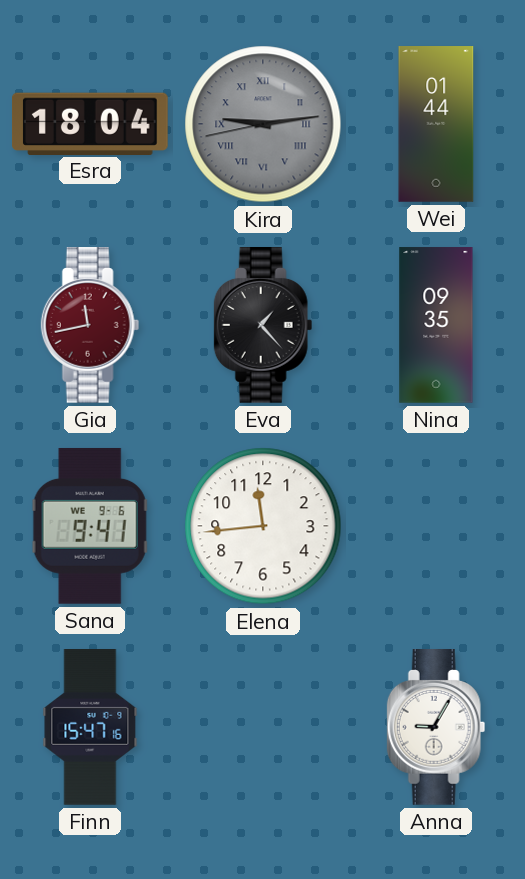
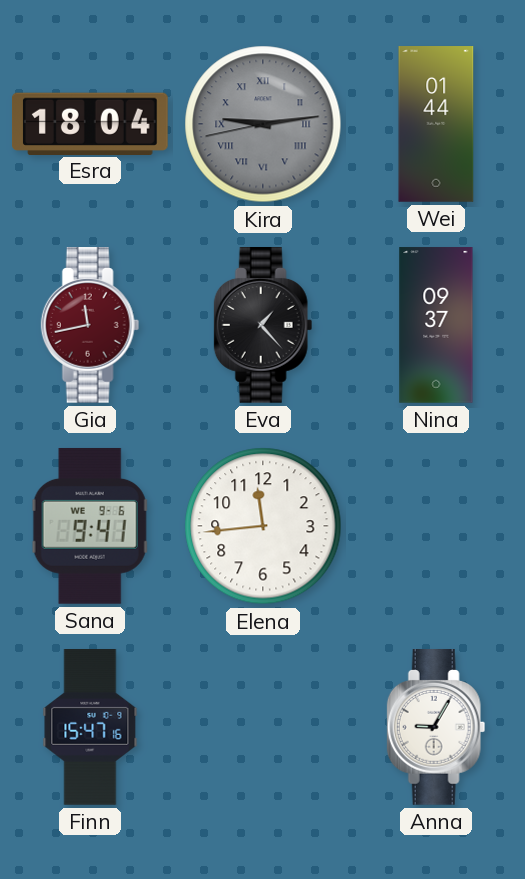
Nina: 09:35 -> 09:37
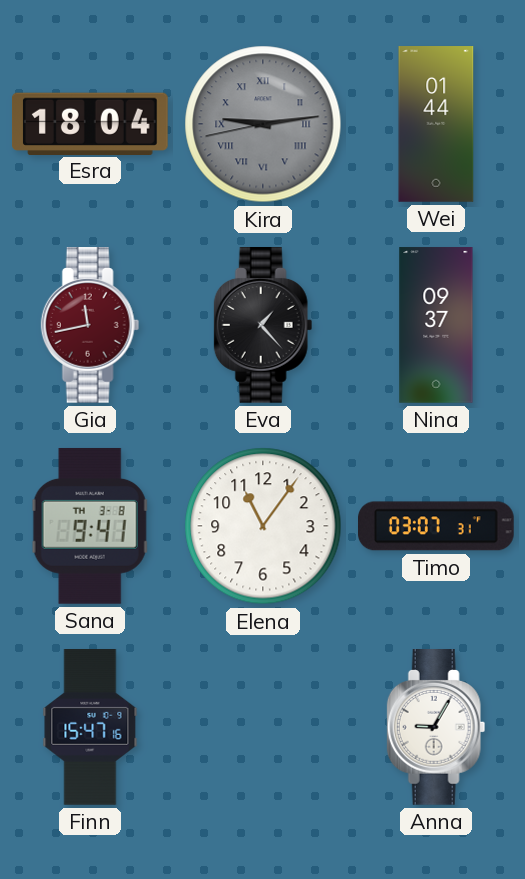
Sana date: WE 9-6 -> TH 3-8
Elena: 11:44 -> 11:06
Timo: none -> 03:07
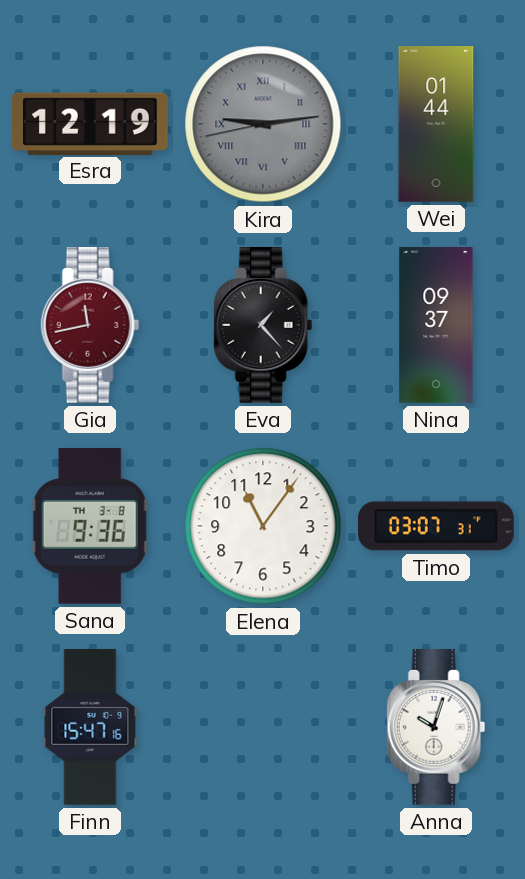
Esra: 18:04 -> 12:19
Sana: 9:41 -> 9:36
Anna: 9:05 -> 10:03
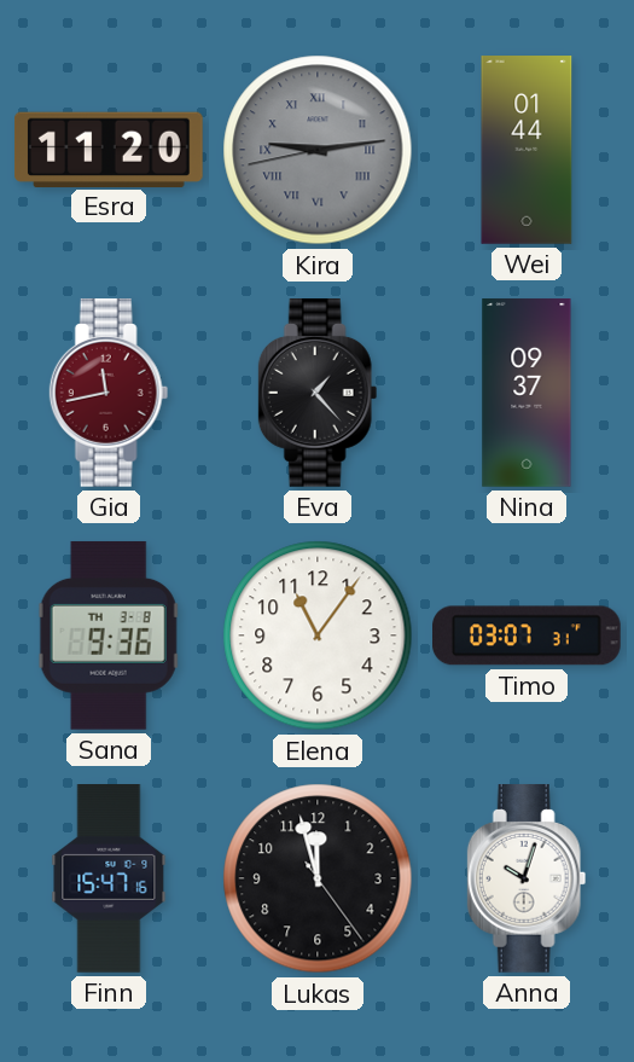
Esra: 12:19 -> 11:20
Lukas: none -> 11:57
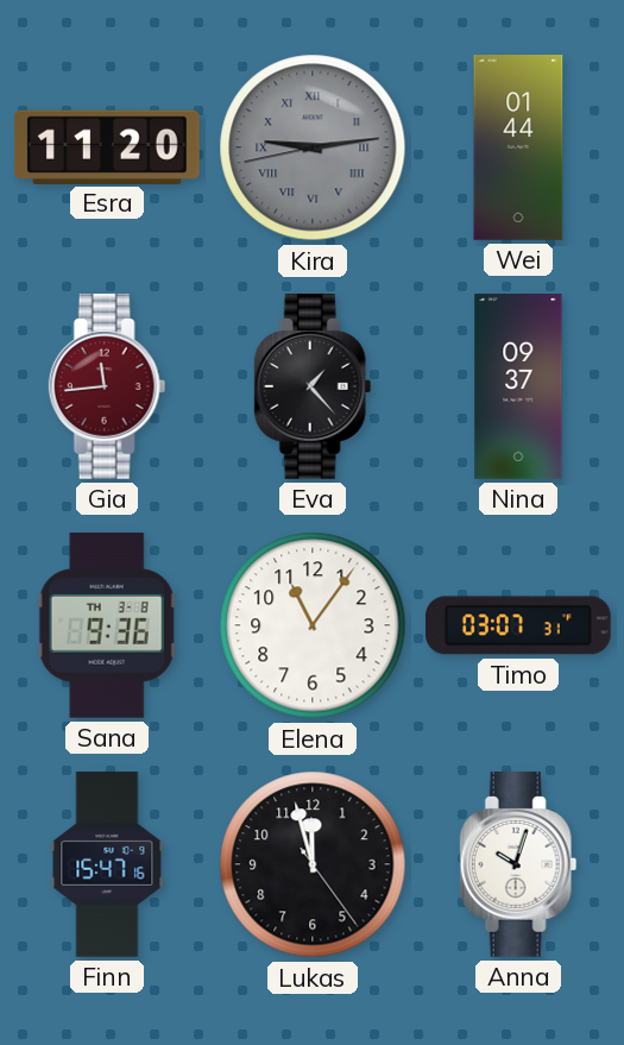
Gia: 11:43 -> 11:44
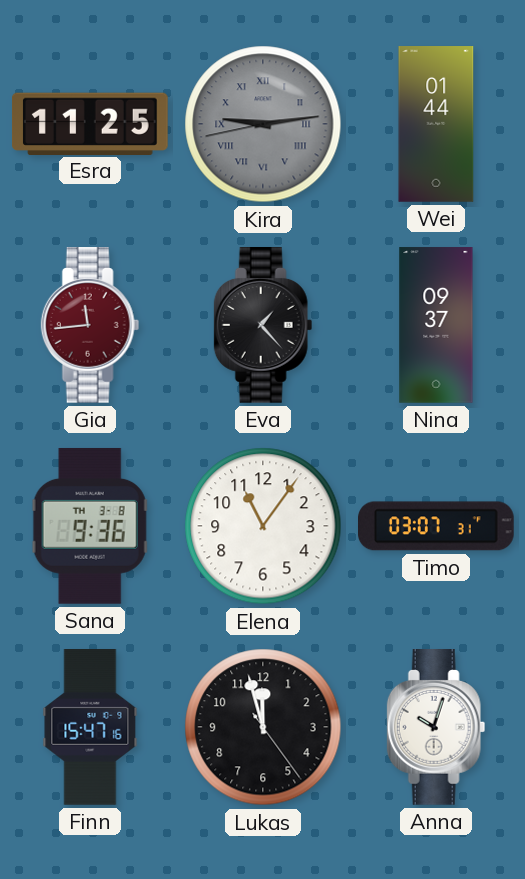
Esra: 11:20 -> 11:25
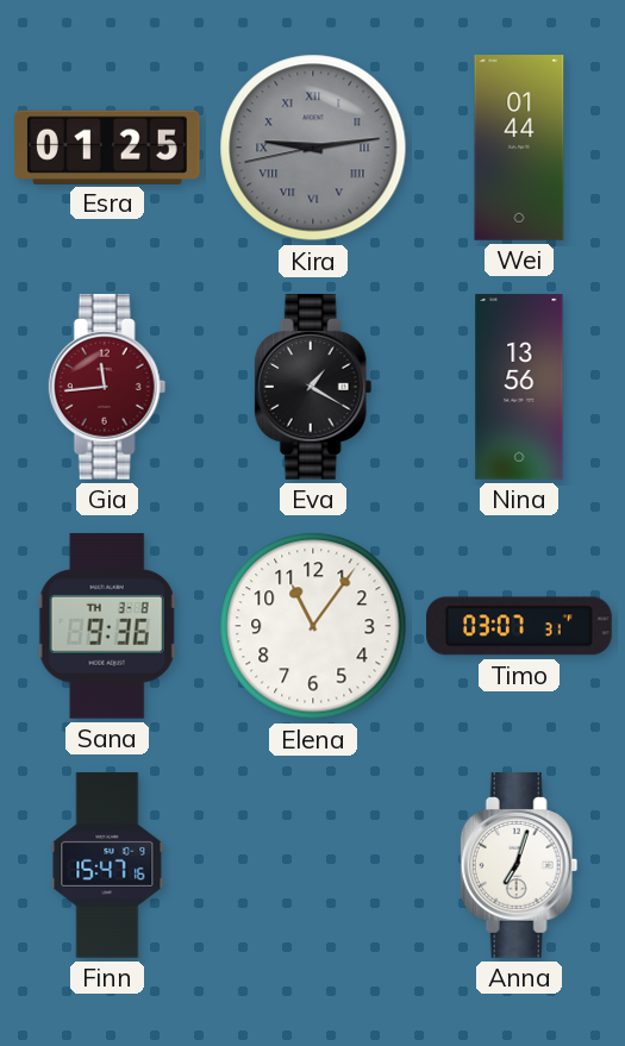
Esra: 11:25 -> 01:25
Eva: 1:23 -> 1:20
Nina: 09:37 -> 13:56
Lukas: 11:57 -> none
Anna: 10:03 -> 7:03
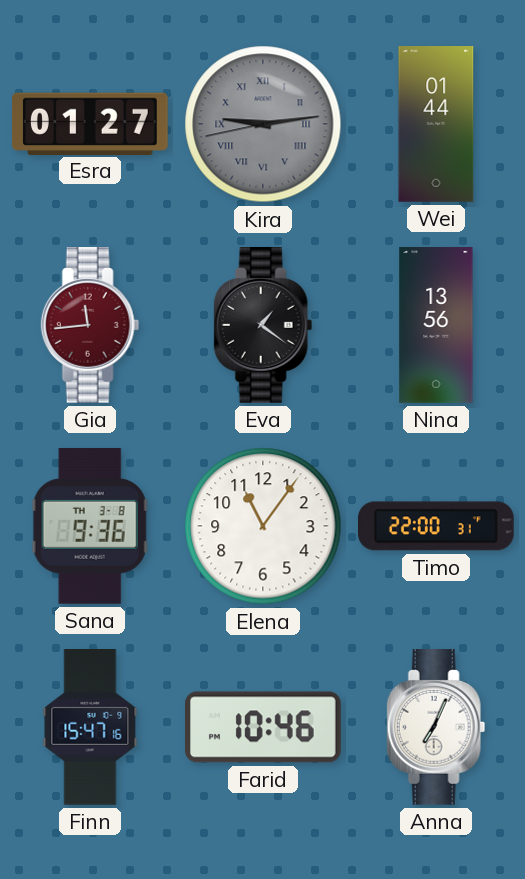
Esra: 01:25 -> 01:27
Eva: 1:20 -> 1:21
Timo: 03:07 -> 22:00
Farid: none -> 10:46
Anna: 7:03 -> 7:04
